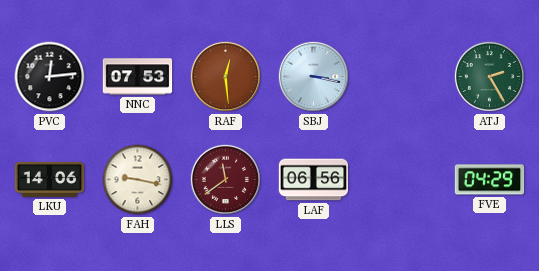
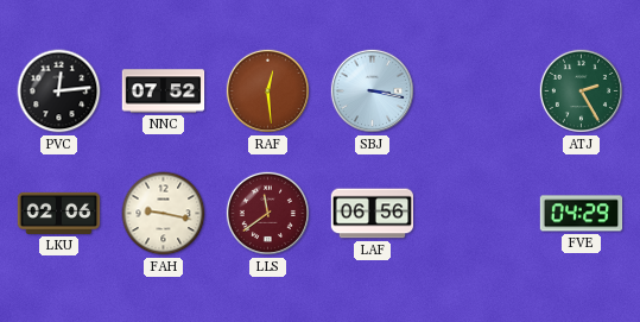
NNC: 07:53 -> 07:52
LKU: 14:06 -> 02:06
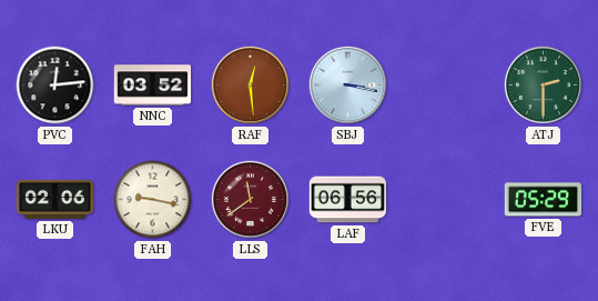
NNC: 07:52 -> 03:52
ATJ: 2:25 -> 2:30
FVE: 04:29 -> 05:29
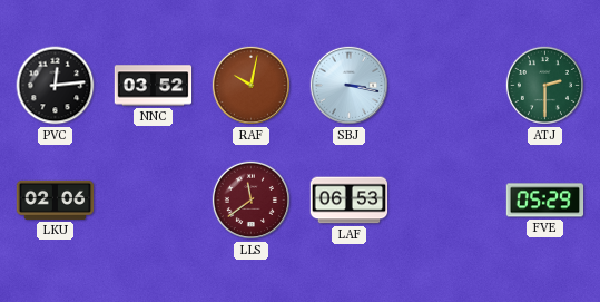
RAF: 12:29 -> 10:02
FAH: 9:17 -> none
LAF: 06:56 -> 06:53
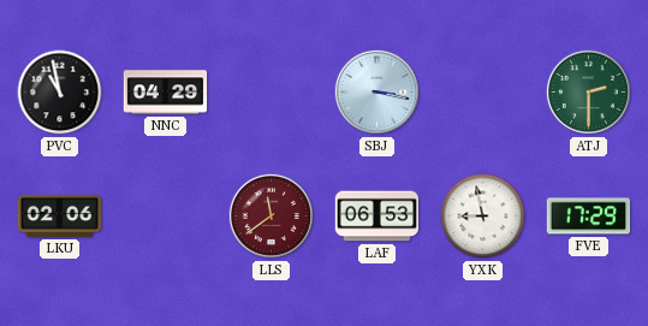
PVC: 12:14 -> 10:58
NNC: 03:52 -> 04:29
RAF: 10:02 -> none
YXK: none -> 8:58
FVE: 05:29 -> 17:29
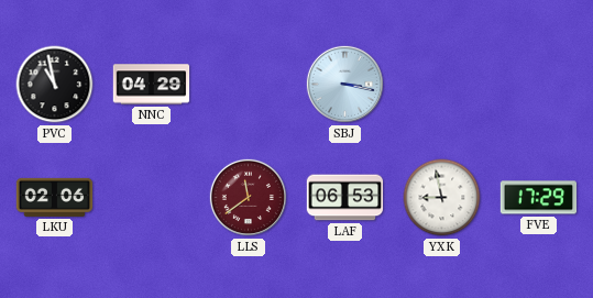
ATJ: 2:30 -> none
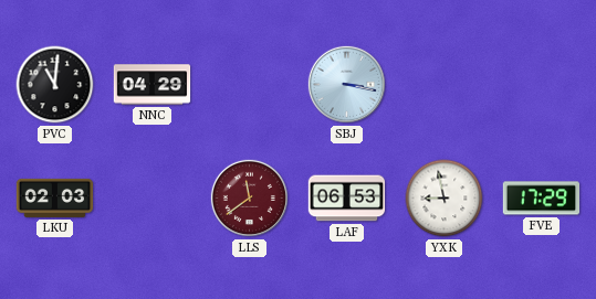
PVC: 10:58 -> 11:01
LKU: 02:06 -> 02:03
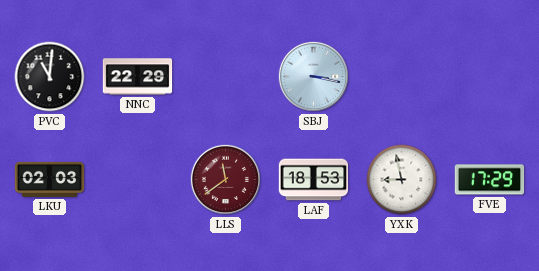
NNC: 04:29 -> 22:29
LAF: 06:53 -> 18:53
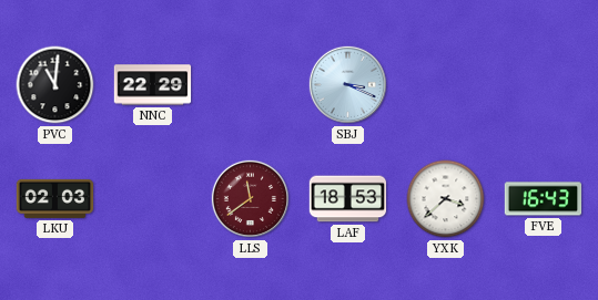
SBJ: 3:17 -> 3:19
YXK: 8:58 -> 3:38
FVE: 17:29 -> 16:43
